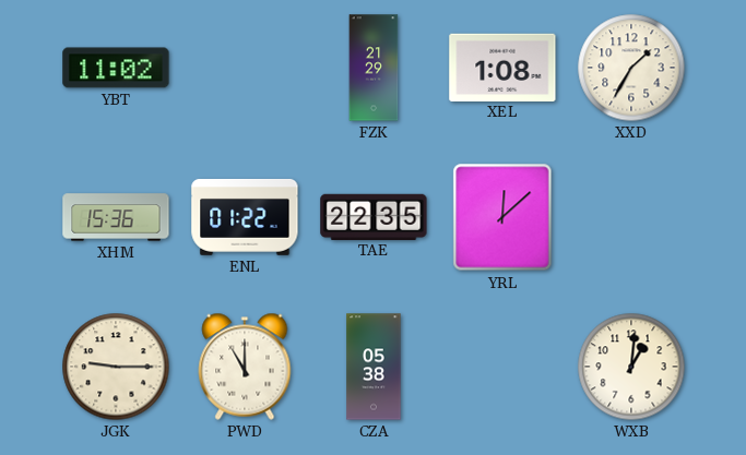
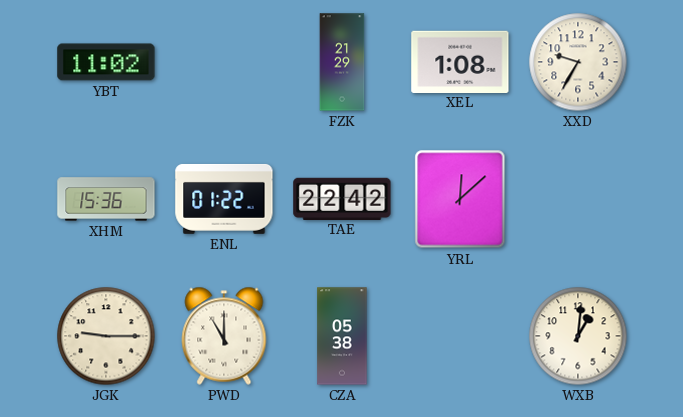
XXD: 1:35 -> 9:35
TAE: 22:35 -> 22:42
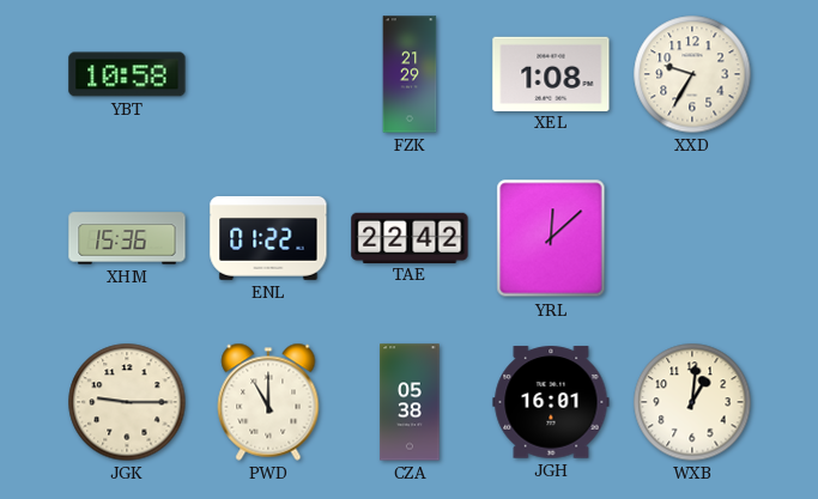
YBT: 11:02 -> 10:58
JGH: none -> 16:01
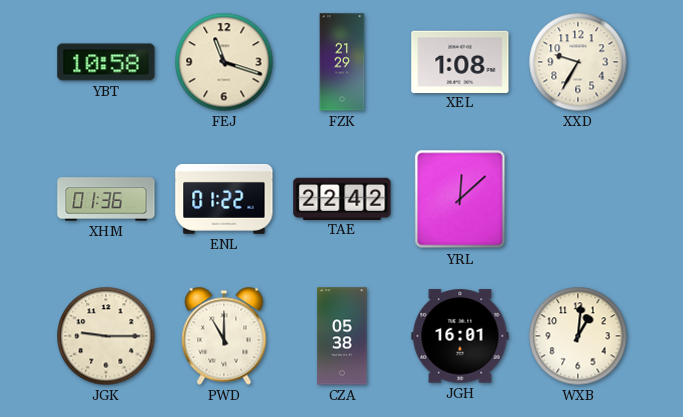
FEJ: none -> 11:18
XHM: 15:36 -> 01:36
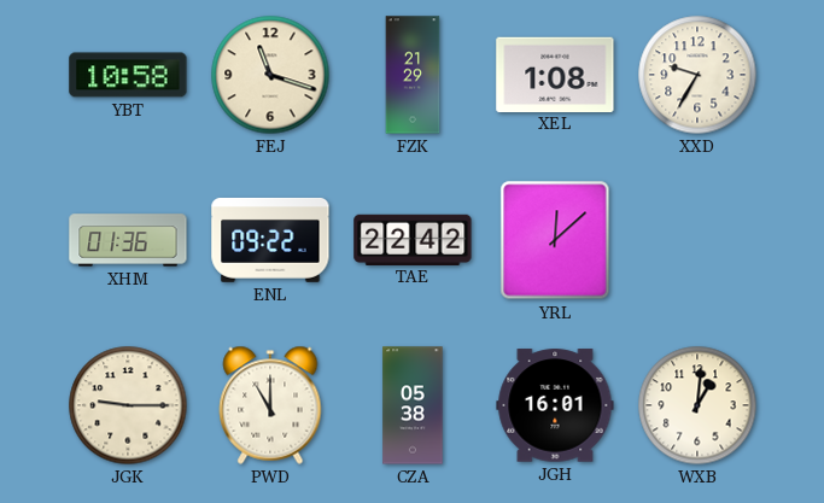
ENL: 01:22 -> 09:22
